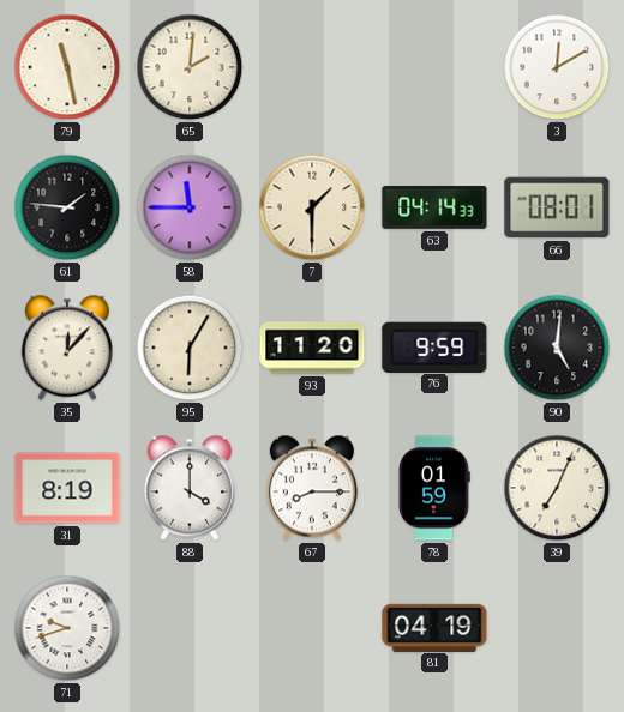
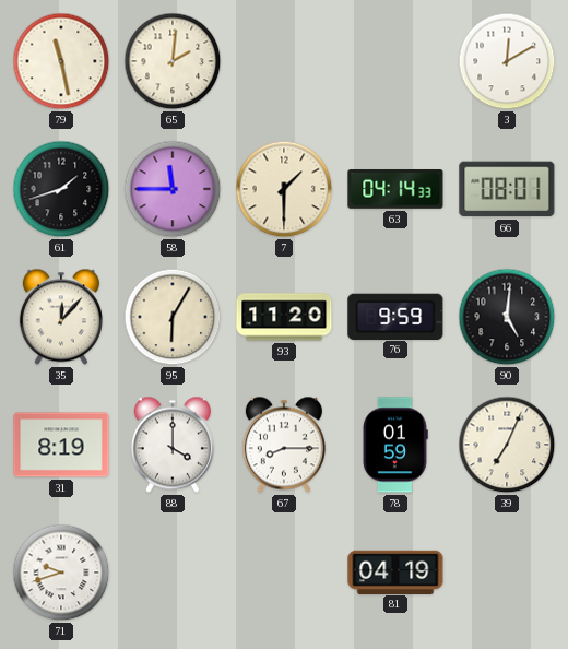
61: 1:46 -> 1:42
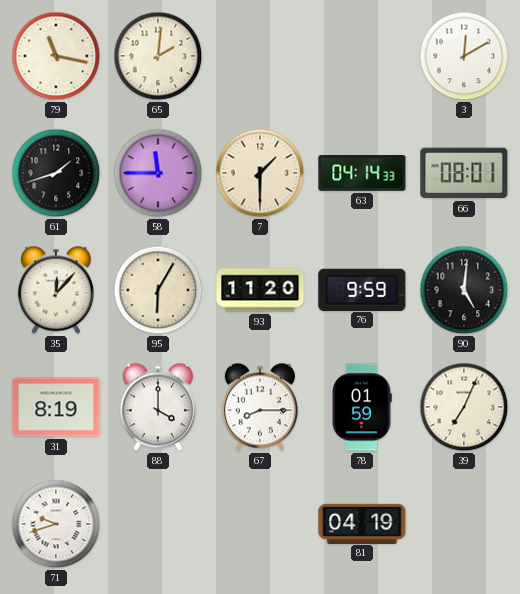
79: 11:28 -> 11:17
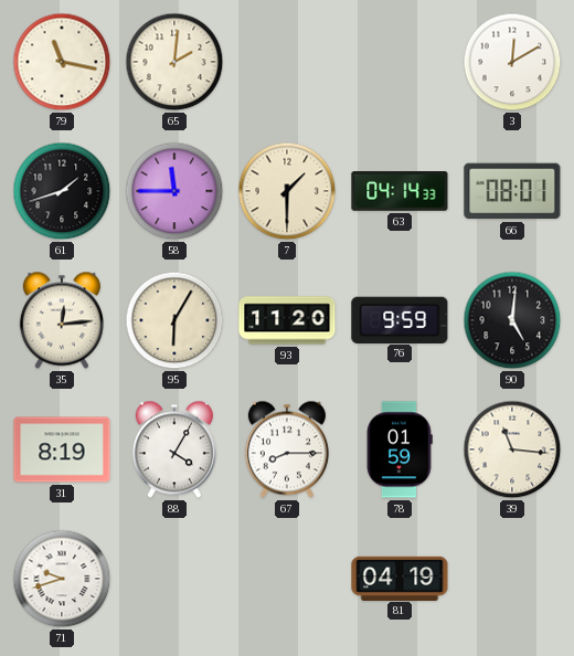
35: 12:07 -> 12:14
88: 4:00 -> 4:05
39: 7:04 -> 11:16
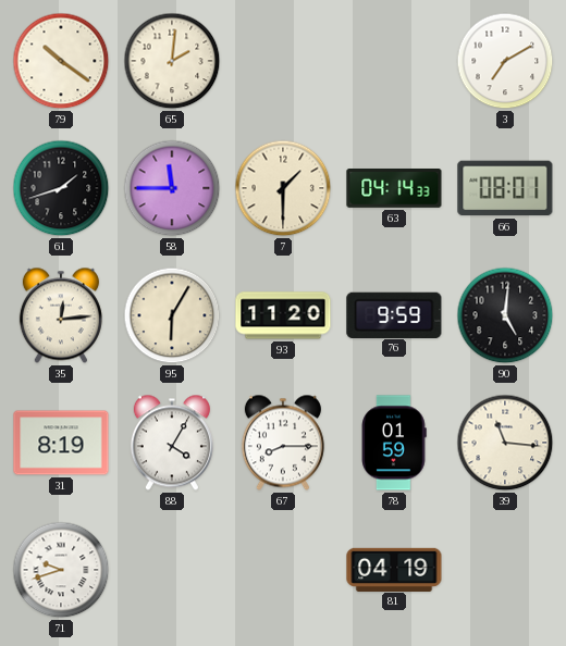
79: 11:17 -> 10:21
3: 12:10 -> 7:10
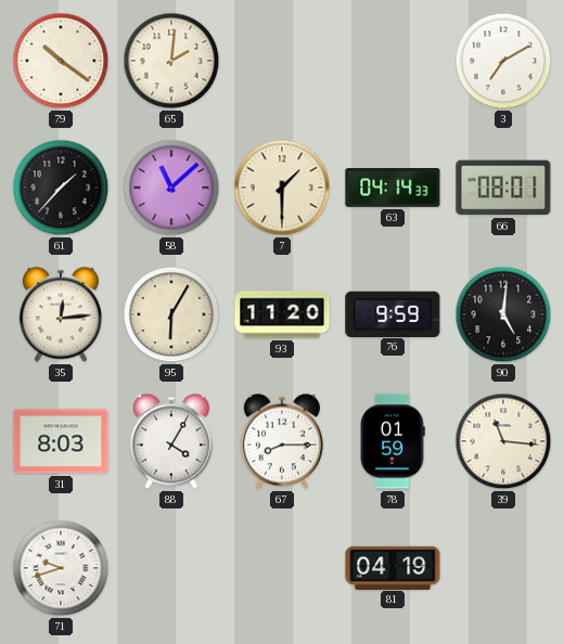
61: 1:42 -> 1:37
58: 11:45 -> 11:08
31: 8:19 -> 8:03
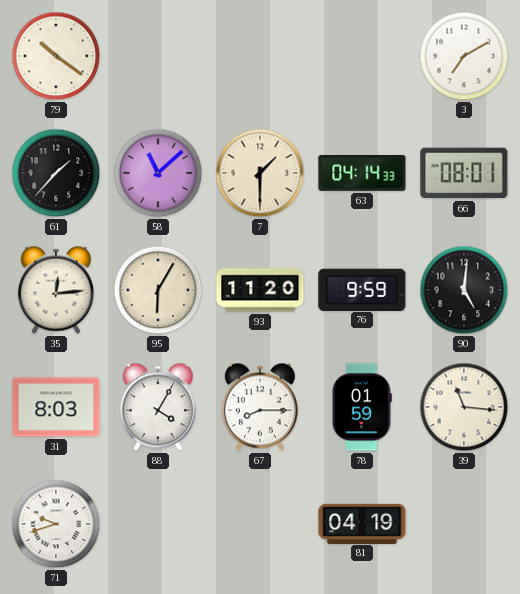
65: 2:01 -> none
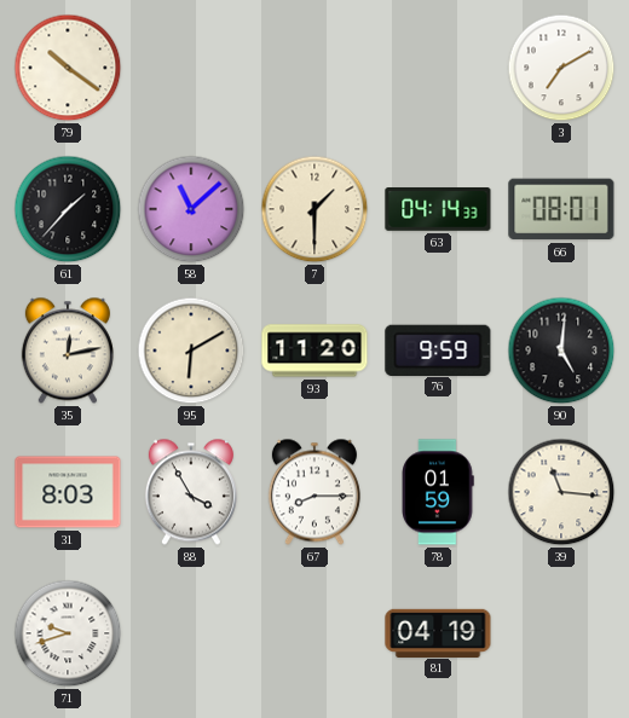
35: 12:14 -> 12:13
95: 6:05 -> 6:10
88: 4:05 -> 3:55
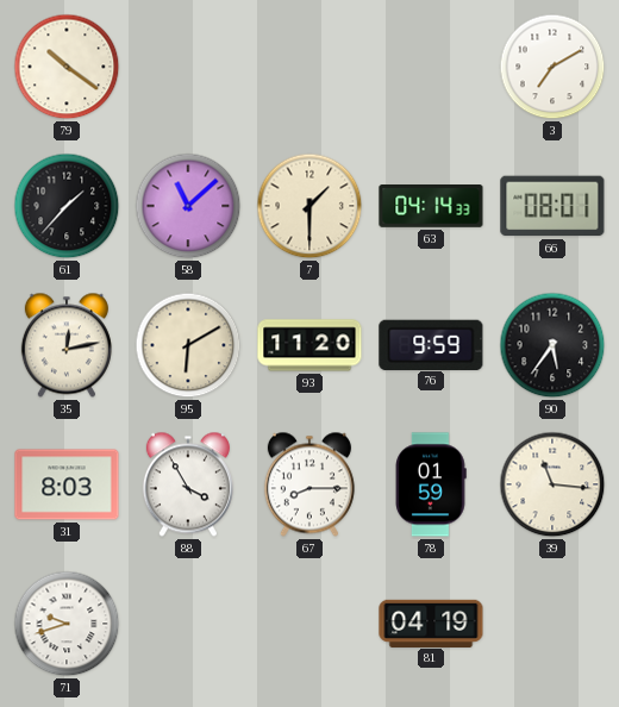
90: 5:01 -> 5:36
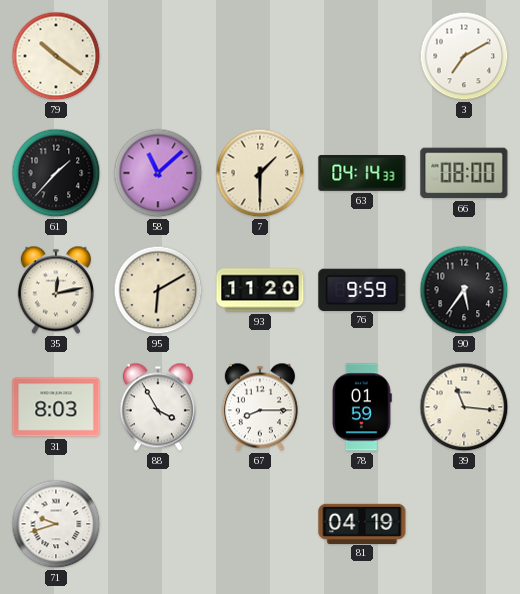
66: 08:01 -> 08:00
